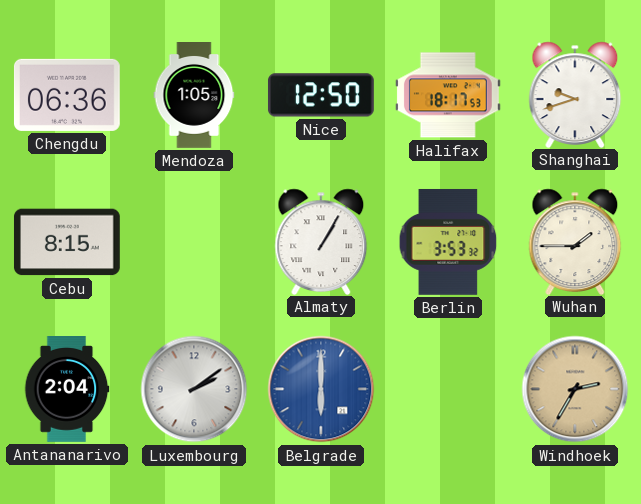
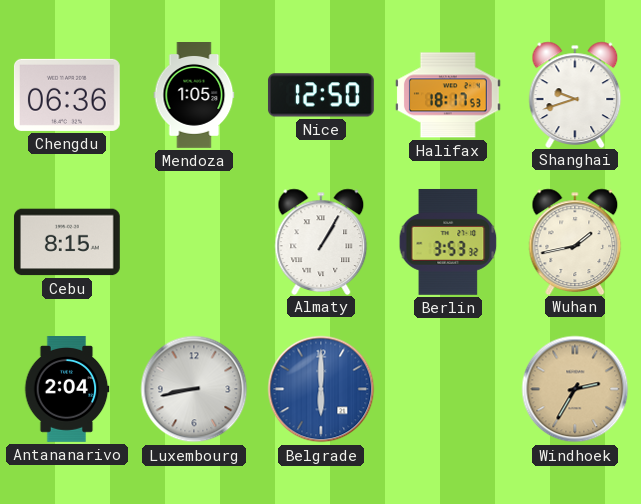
Wuhan: 1:45 -> 1:43
Luxembourg: 2:09 -> 8:43
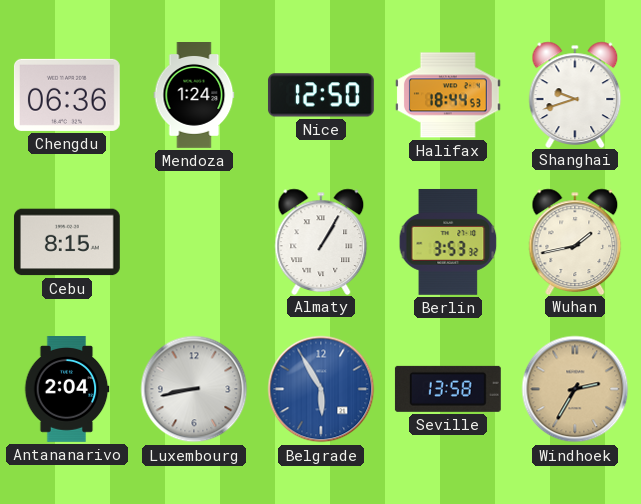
Mendoza: 1:05 -> 1:24
Halifax: 18:17 -> 18:44
Belgrade: 6:00 -> 5:55
Seville: none -> 13:58
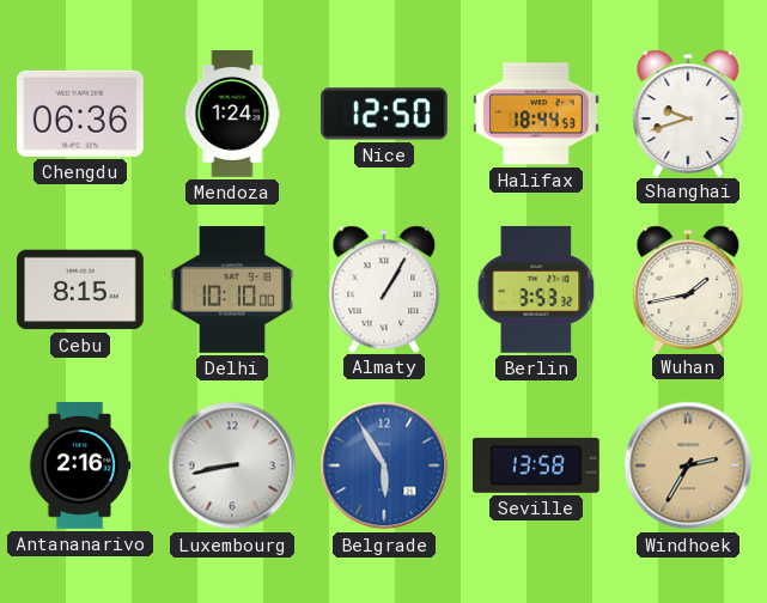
Delhi: none -> 10:10
Antananarivo: 2:04 -> 2:16
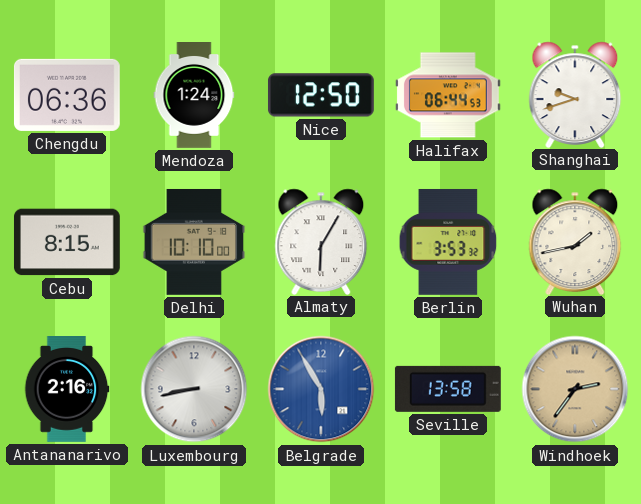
Halifax: 18:44 -> 06:44
Almaty: 1:05 -> 6:05
Windhoek: 2:35 -> 2:36
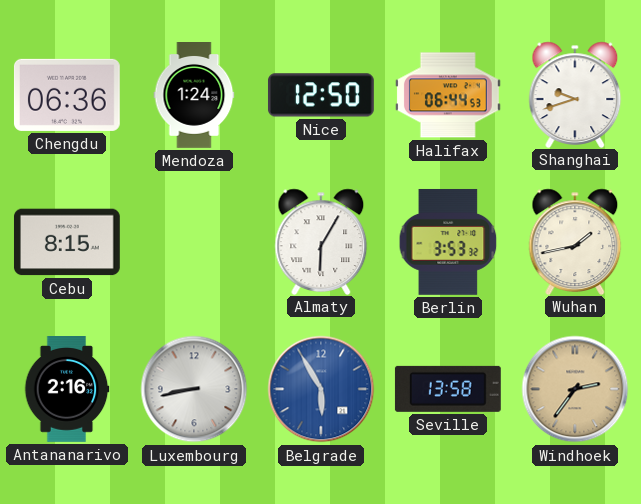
Delhi: 10:10 -> none
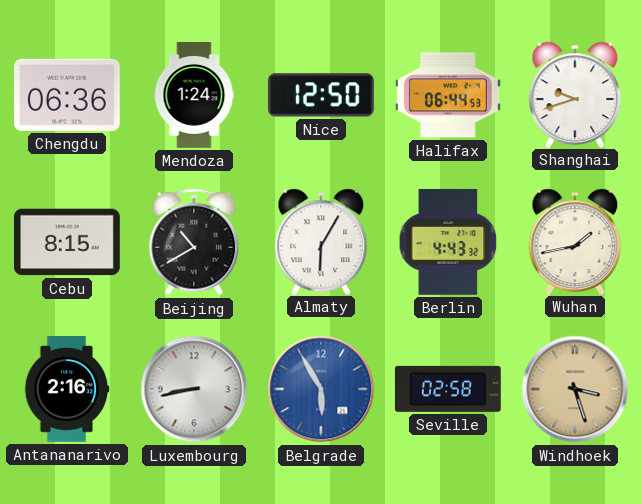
Beijing: none -> 10:40
Berlin: 3:53 -> 4:43
Seville: 13:58 -> 02:58
Windhoek: 2:36 -> 3:27
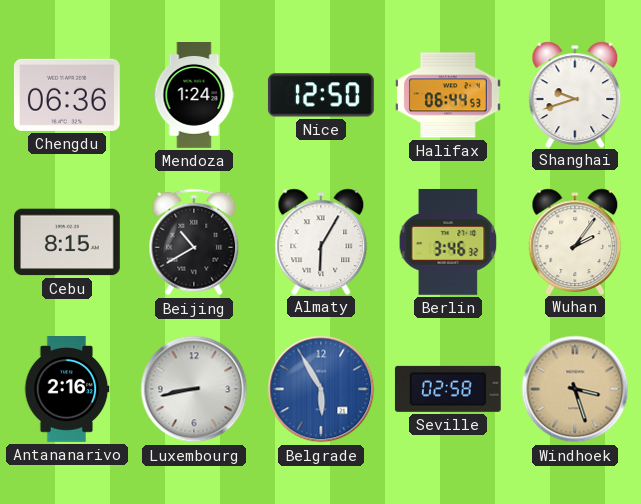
Berlin: 4:43 -> 3:46
Wuhan: 1:43 -> 2:06
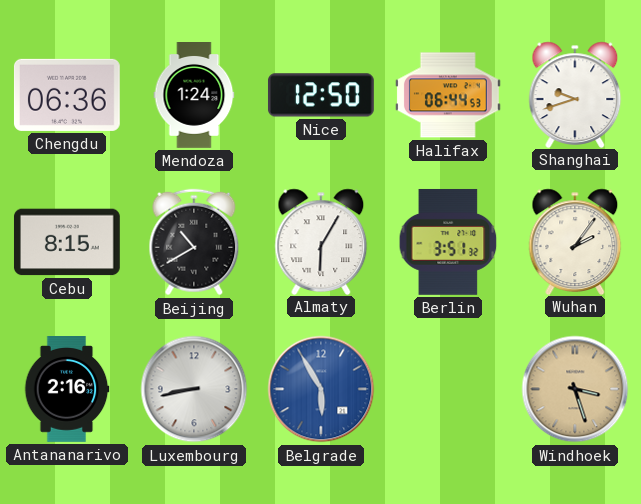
Berlin: 3:46 -> 3:51
Seville: 02:58 -> none
